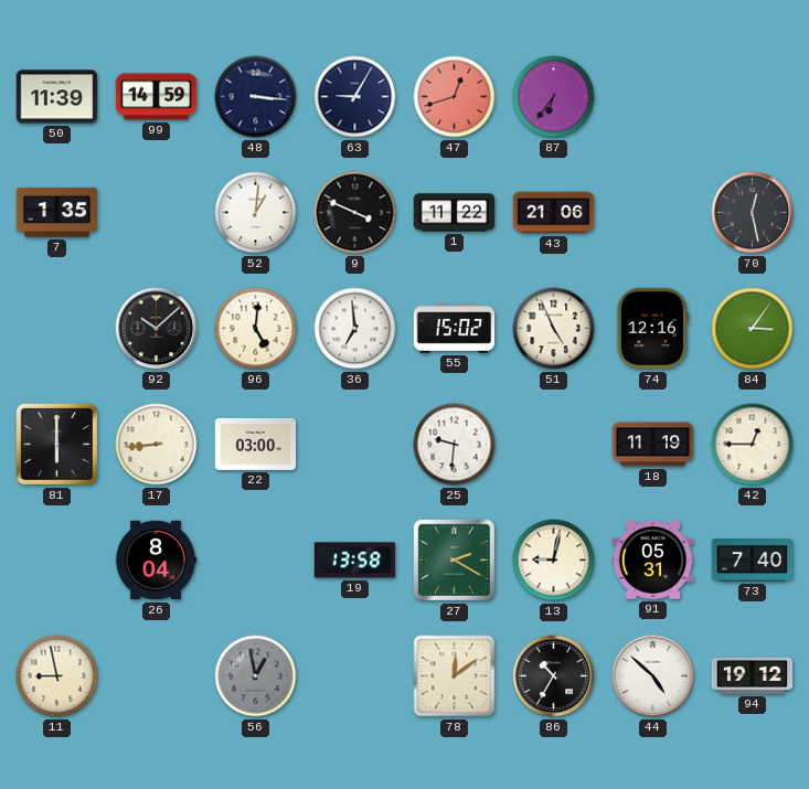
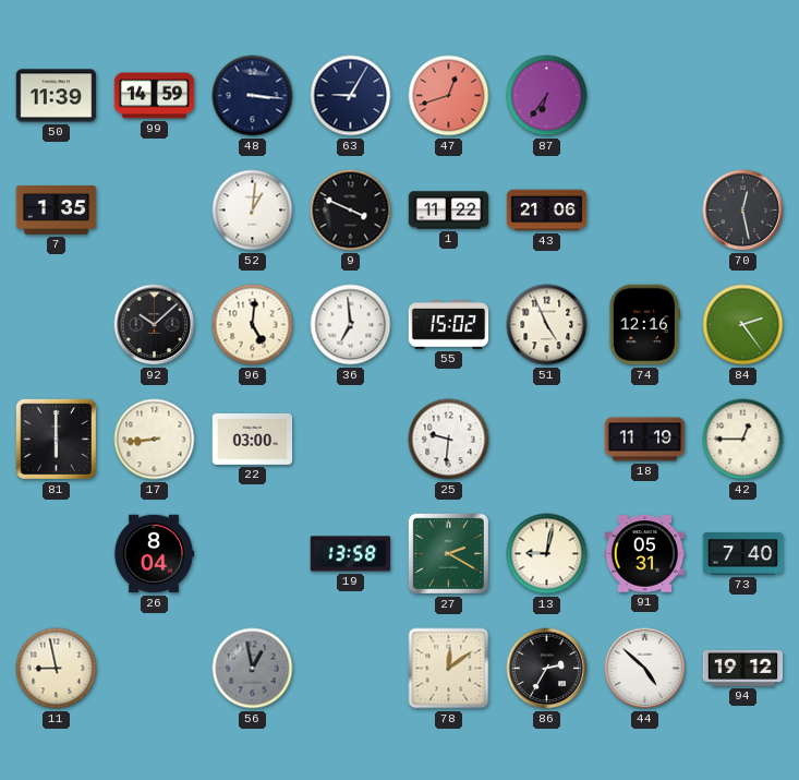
84: 3:06 -> 2:24
86: 10:35 -> 2:35
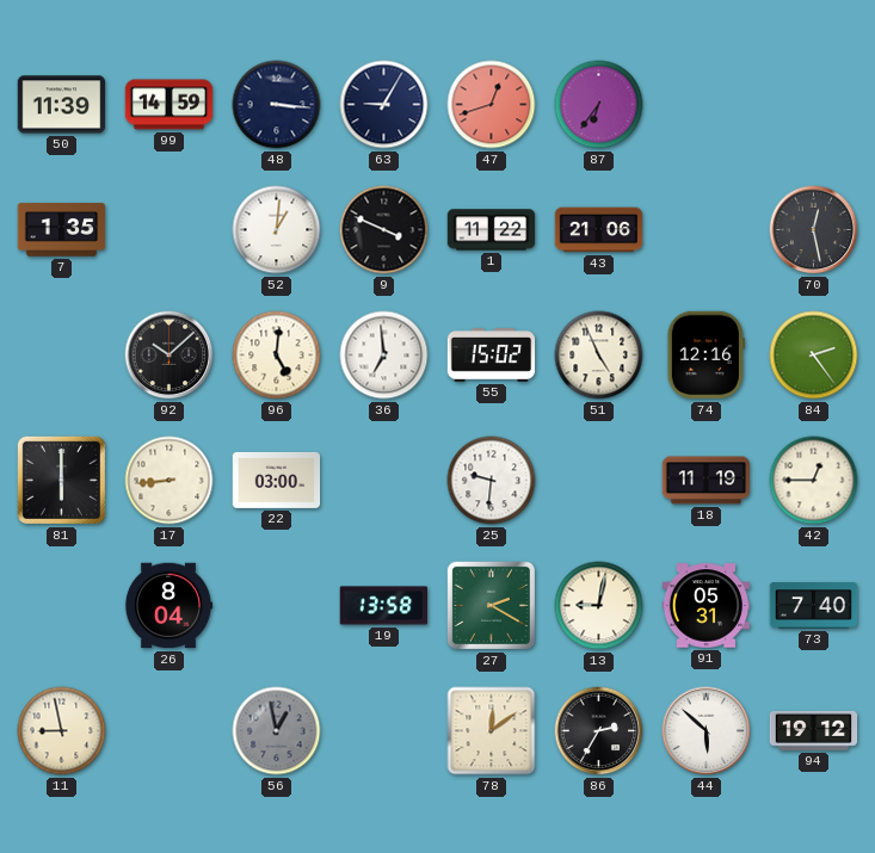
44: 4:52 -> 5:52
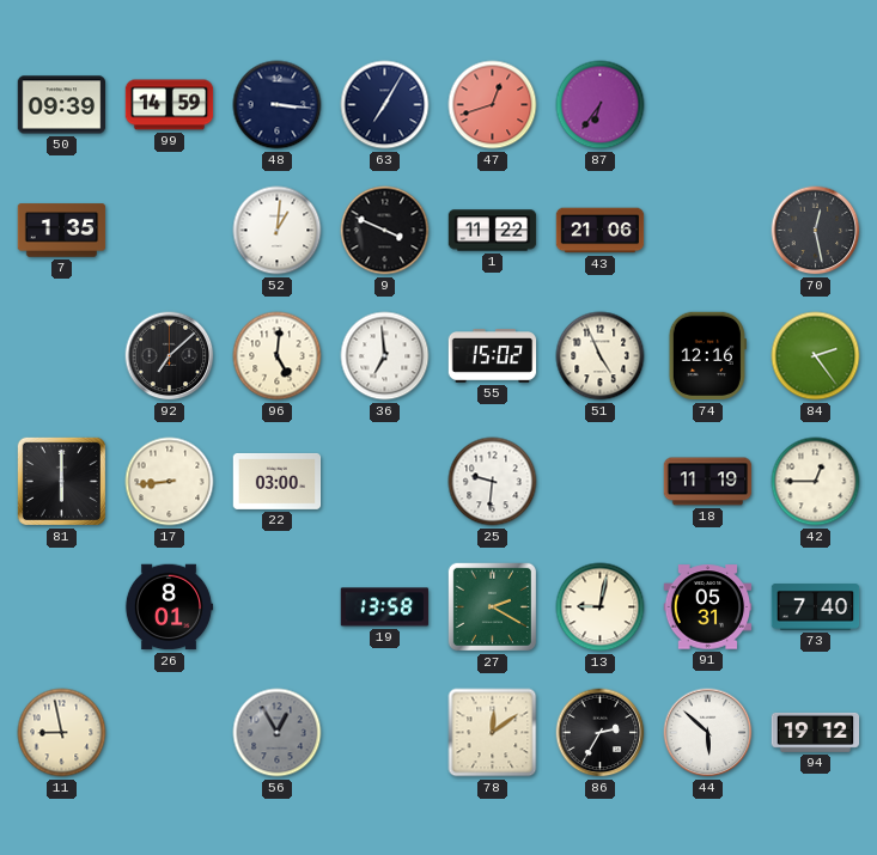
50: 11:39 -> 09:39
63: 9:05 -> 7:05
92: 10:08 -> 7:08
26: 8:04 -> 8:01
56: 12:58 -> 12:55
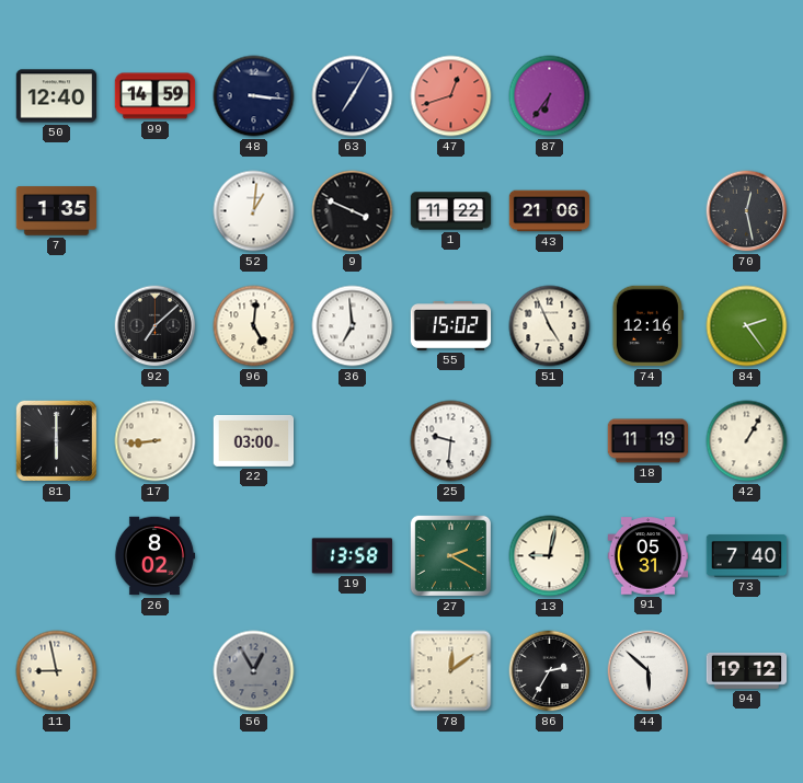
50: 09:39 -> 12:40
42: 12:45 -> 1:05
26: 8:01 -> 8:02
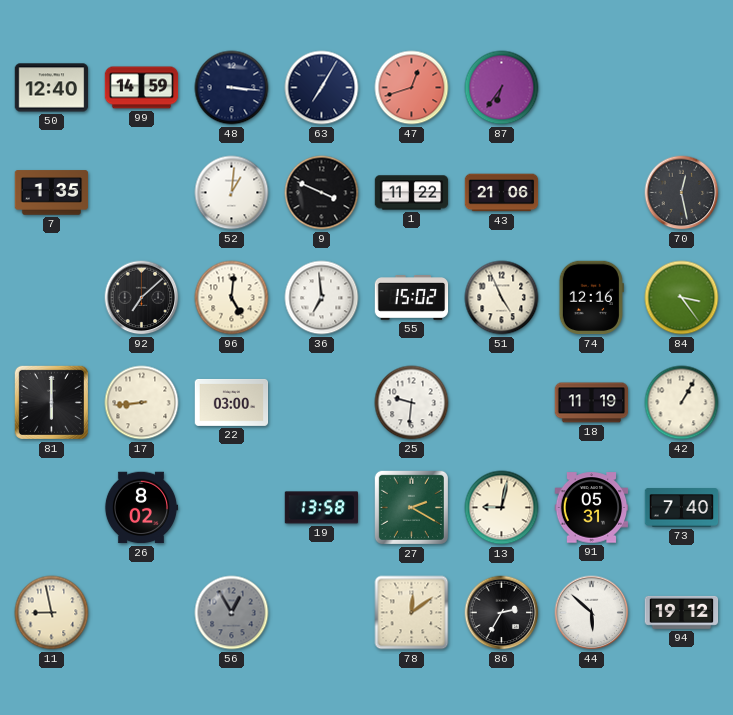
84: 2:24 -> 3:24
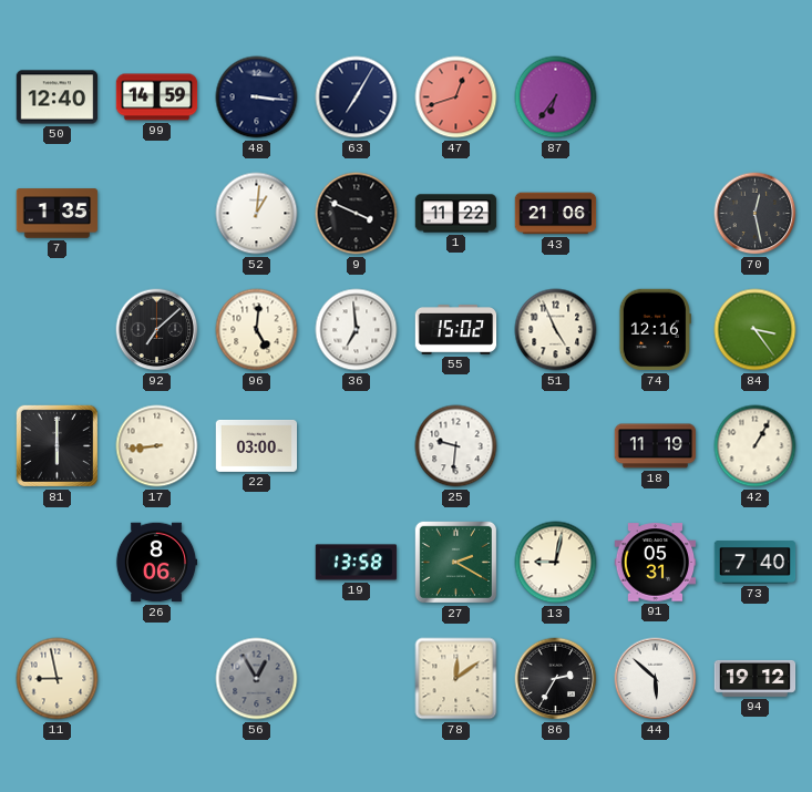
26: 8:02 -> 8:06
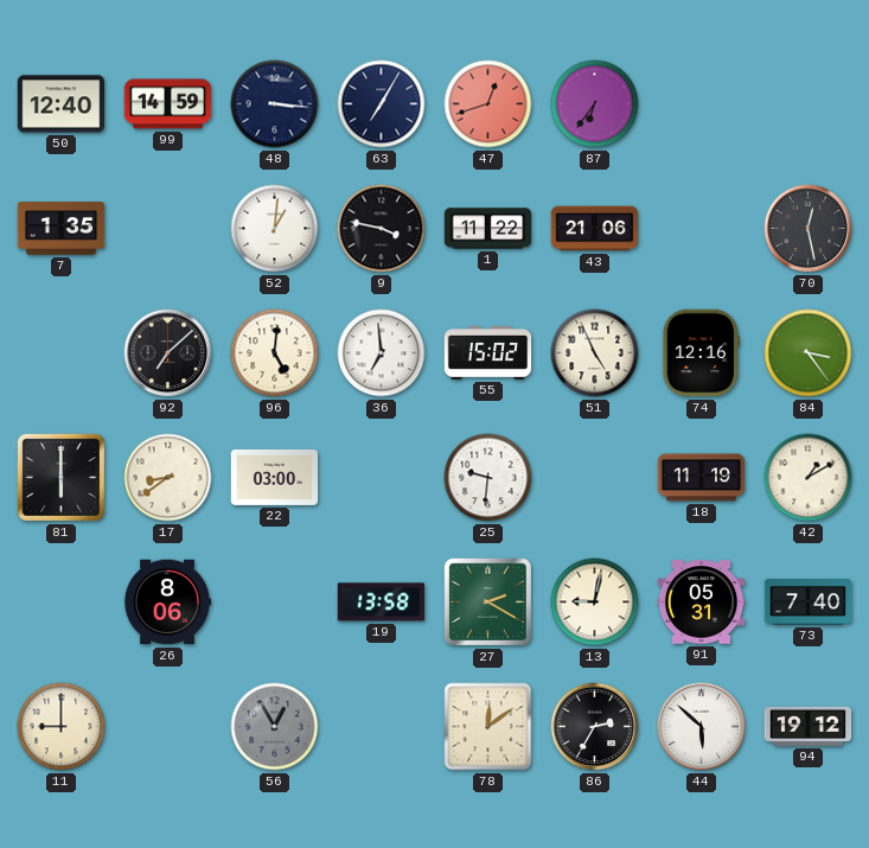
9: 3:49 -> 3:47
17: 8:44 -> 8:39
42: 1:05 -> 1:10
11: 8:58 -> 9:00
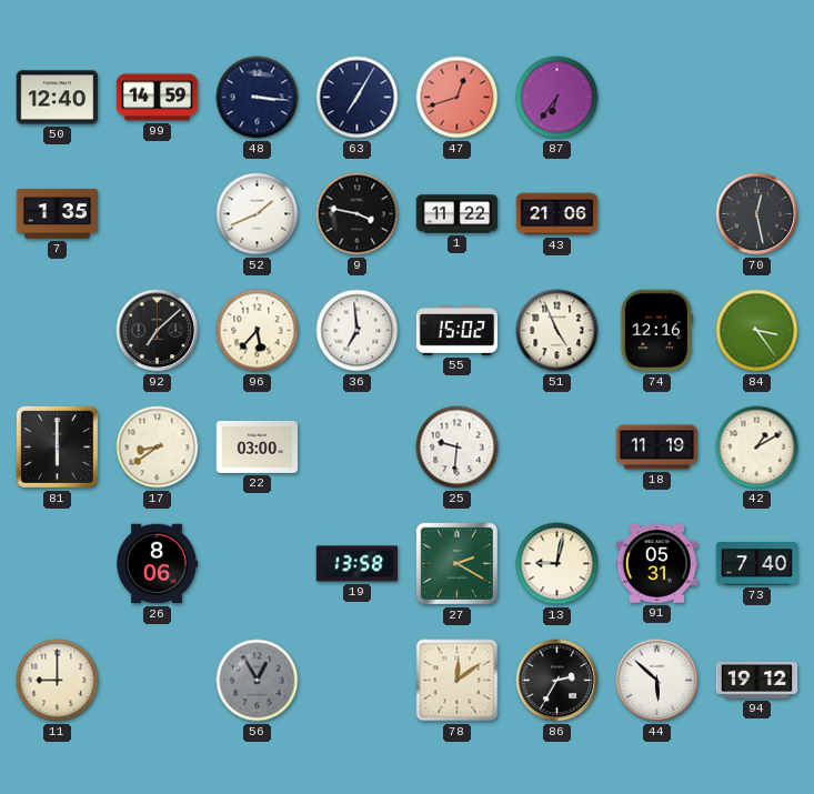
52: 1:01 -> 1:41
96: 5:01 -> 5:37
